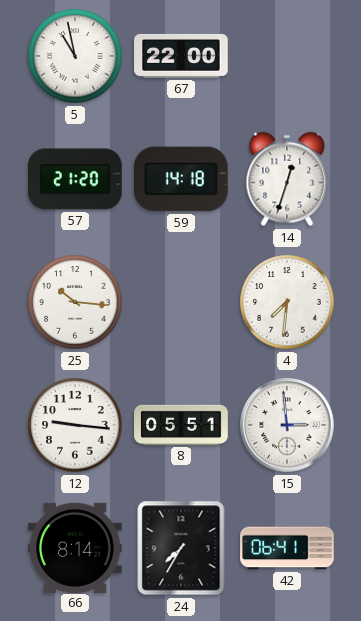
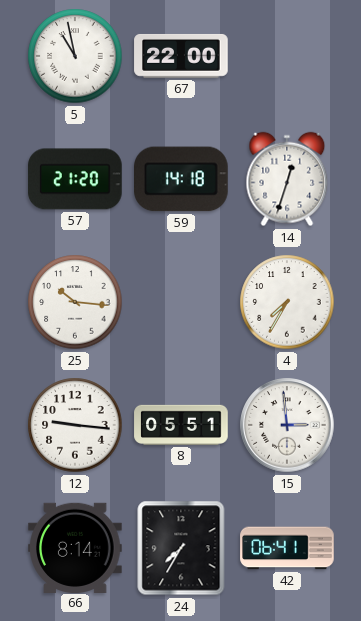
4: 7:31 -> 7:35
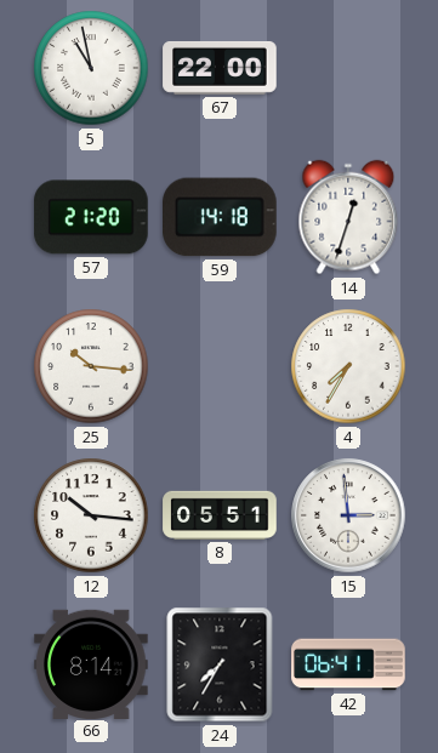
12: 9:16 -> 10:16
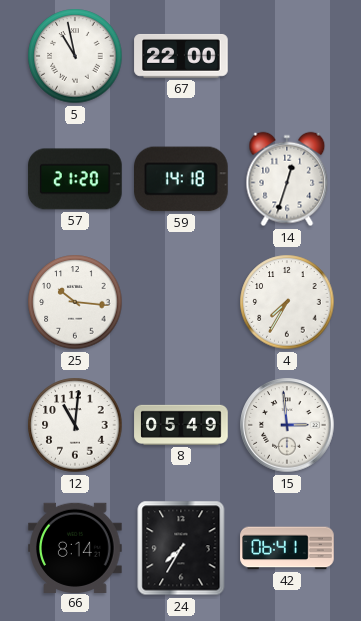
12: 10:16 -> 11:01
8: 05:51 -> 05:49
